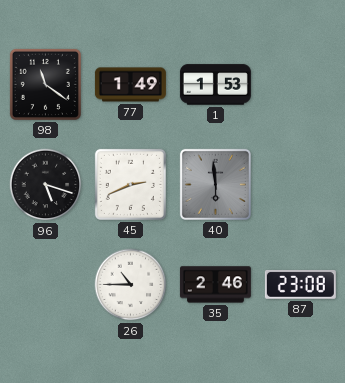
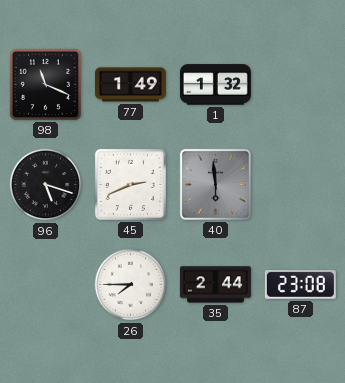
98: 11:21 -> 11:19
1: 1:53 -> 1:32
26: 10:45 -> 7:45
35: 2:46 -> 2:44
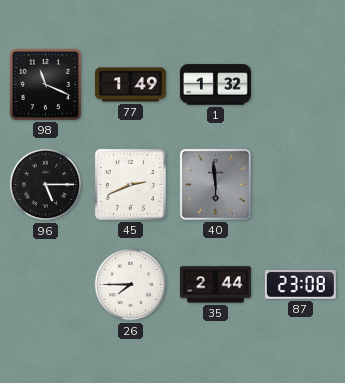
96: 5:18 -> 5:15
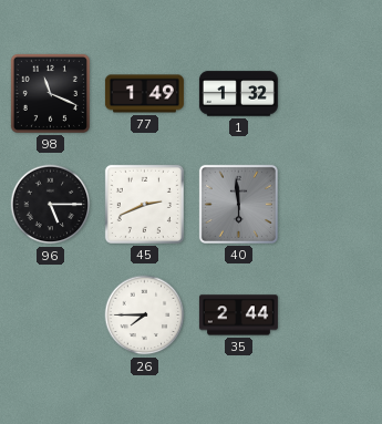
87: 23:08 -> none
